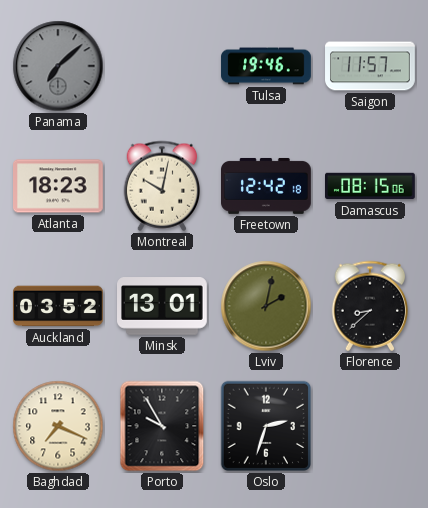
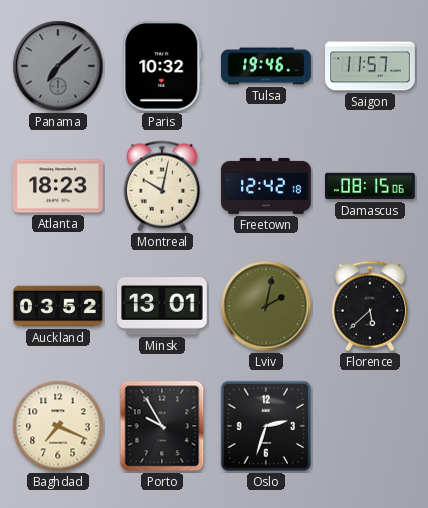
Paris: none -> 10:32
Florence: 8:38 -> 5:38
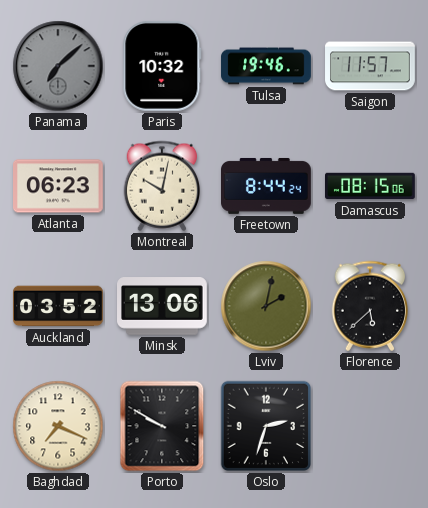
Atlanta: 18:23 -> 06:23
Freetown: 12:42 -> 8:44
Minsk: 13:01 -> 13:06
Porto: 9:55 -> 9:50
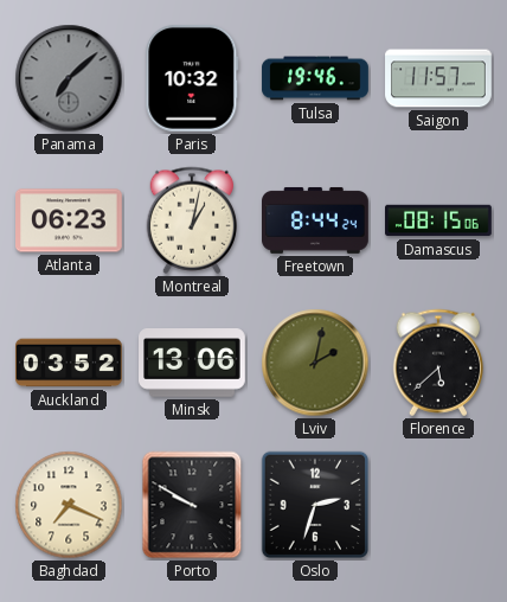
Montreal: 10:02 -> 1:02
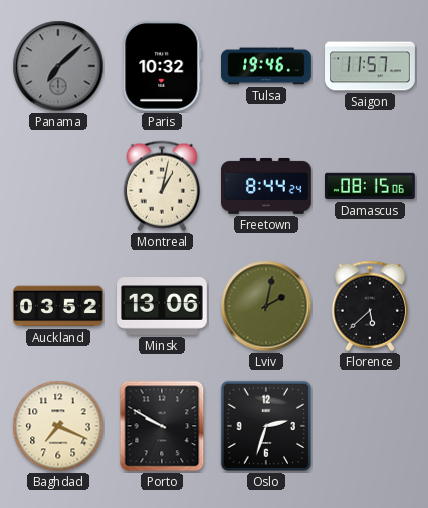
Atlanta: 06:23 -> none
